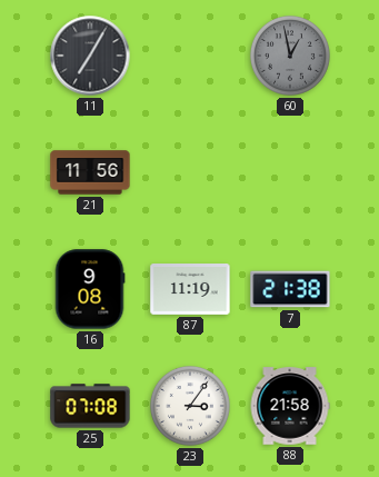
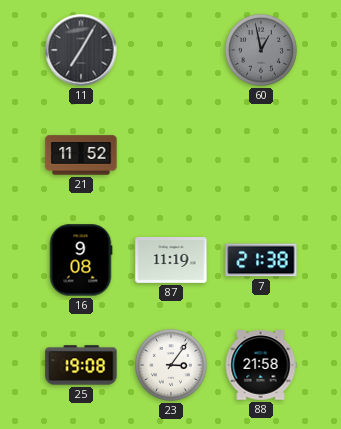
21: 11:56 -> 11:52
25: 07:08 -> 19:08
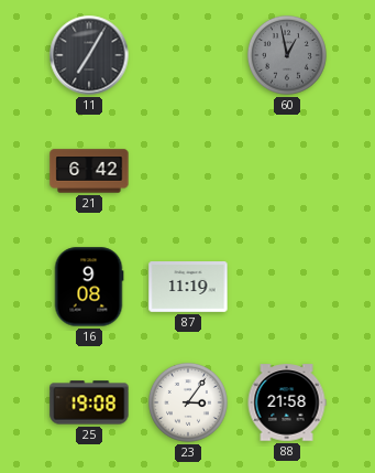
21: 11:52 -> 6:42
7: 21:38 -> none
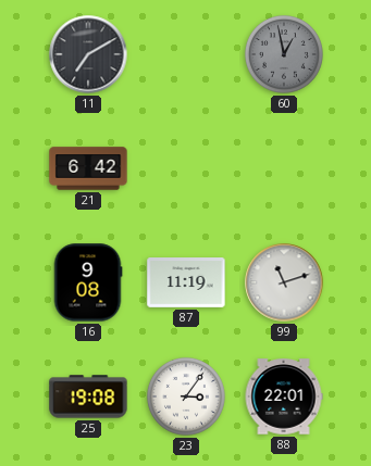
11: 7:05 -> 7:10
99: none -> 11:12
88: 21:58 -> 22:01
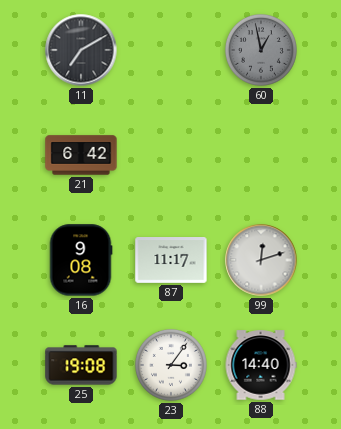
87: 11:19 -> 11:17
99: 11:12 -> 12:12
88: 22:01 -> 14:40
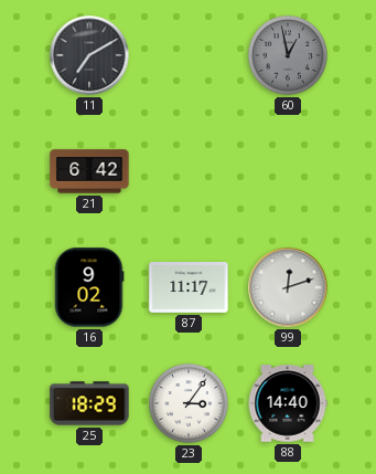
16: 9:08 -> 9:02
25: 19:08 -> 18:29
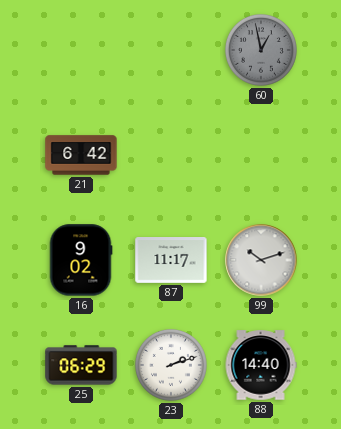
11: 7:10 -> none
99: 12:12 -> 10:12
25: 18:29 -> 06:29
23: 3:06 -> 2:12
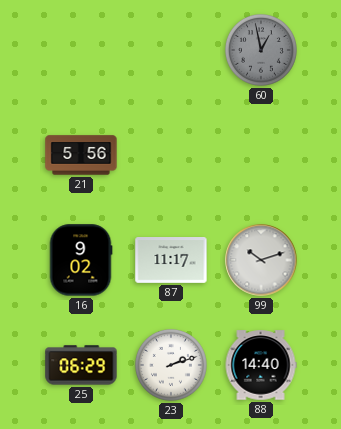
21: 6:42 -> 5:56
